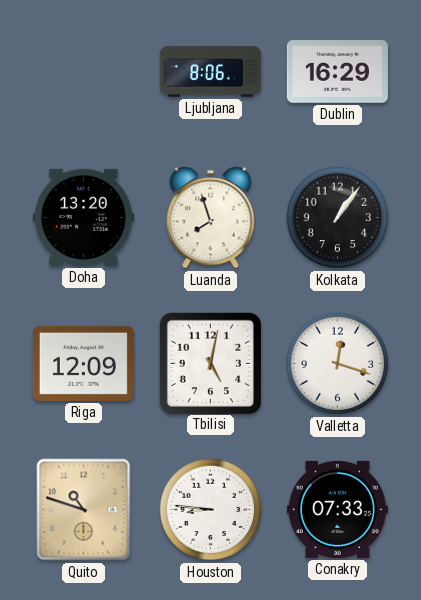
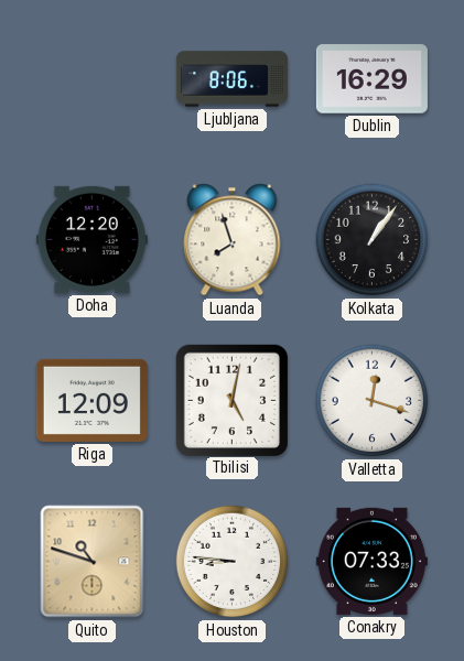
Doha: 13:20 -> 12:20
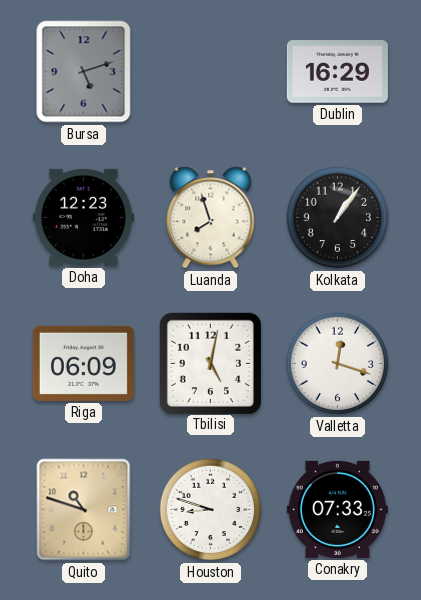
Bursa: none -> 5:12
Ljubljana: 8:06 -> none
Doha: 12:20 -> 12:23
Riga: 12:09 -> 06:09
Houston: 8:46 -> 8:48
